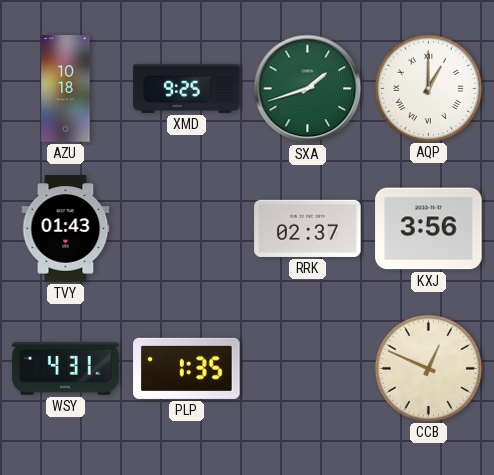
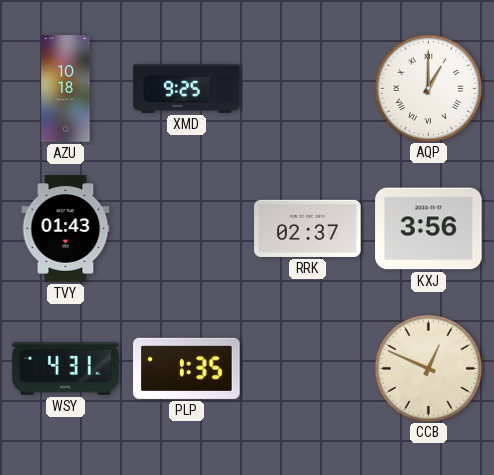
SXA: 1:42 -> none
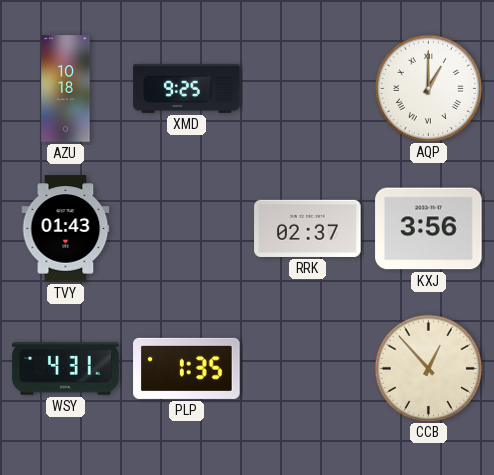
CCB: 12:49 -> 12:53
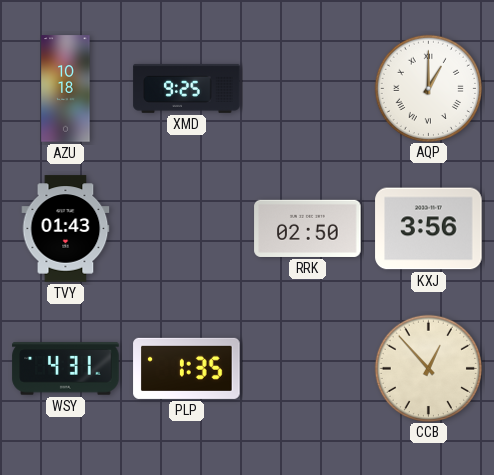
RRK: 02:37 -> 02:50
